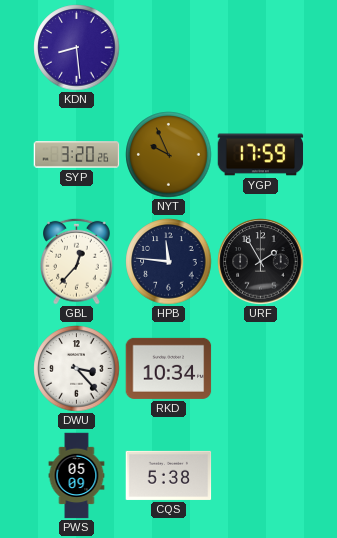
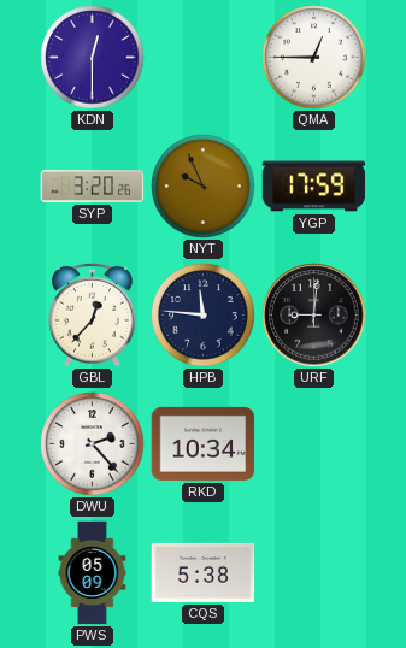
KDN: 8:29 -> 12:30
QMA: none -> 12:45
URF: 1:55 -> 9:01
DWU: 3:23 -> 2:23
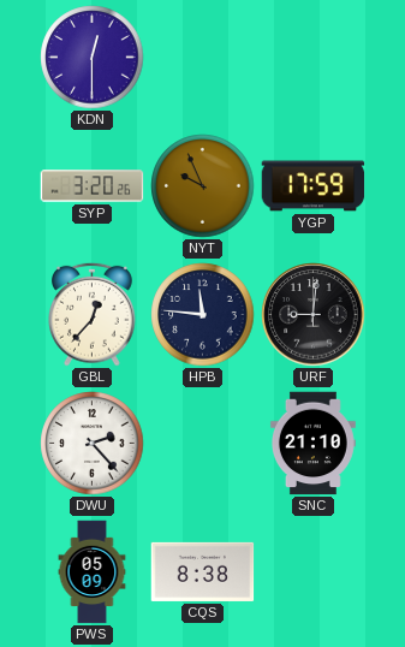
QMA: 12:45 -> none
RKD: 10:34 -> none
SNC: none -> 21:10
CQS: 5:38 -> 8:38
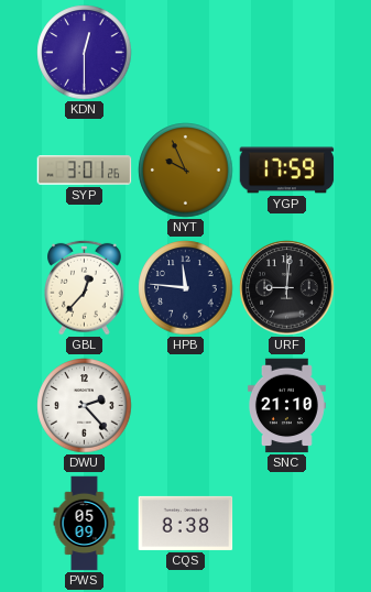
SYP: 3:20 -> 3:01
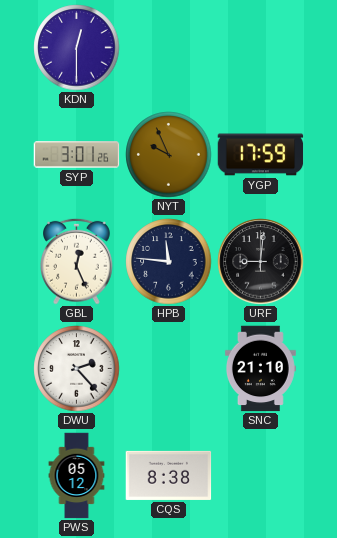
GBL: 12:37 -> 12:26
PWS: 05:09 -> 05:12
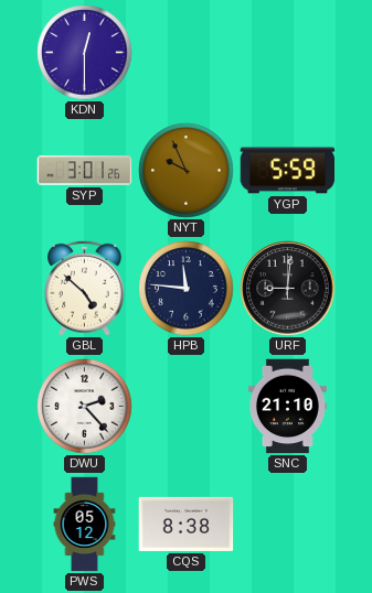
YGP: 17:59 -> 5:59
GBL: 12:26 -> 4:52
